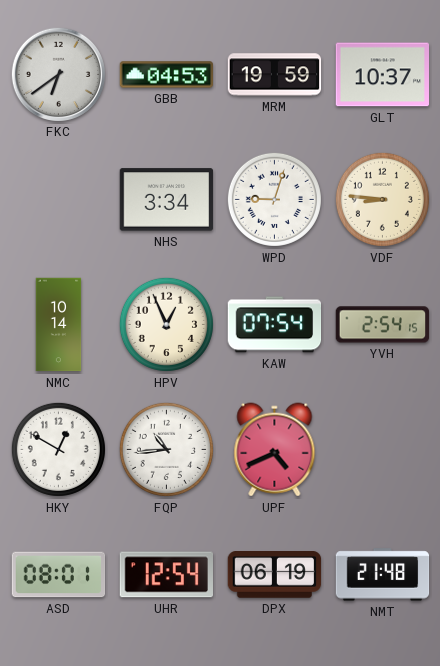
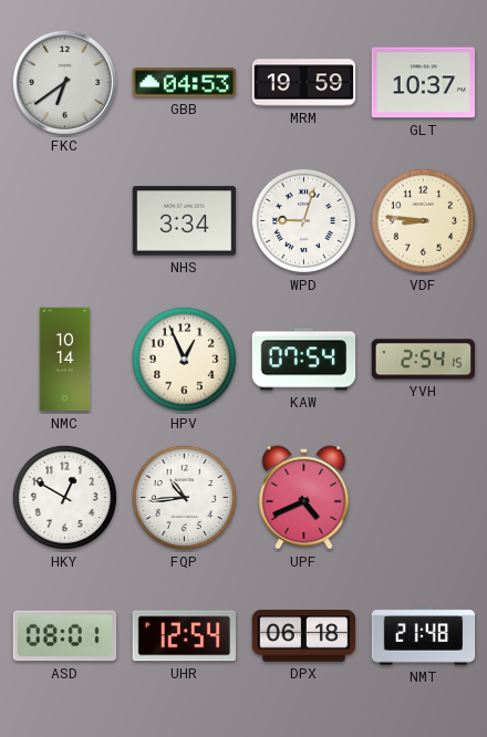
DPX: 06:19 -> 06:18
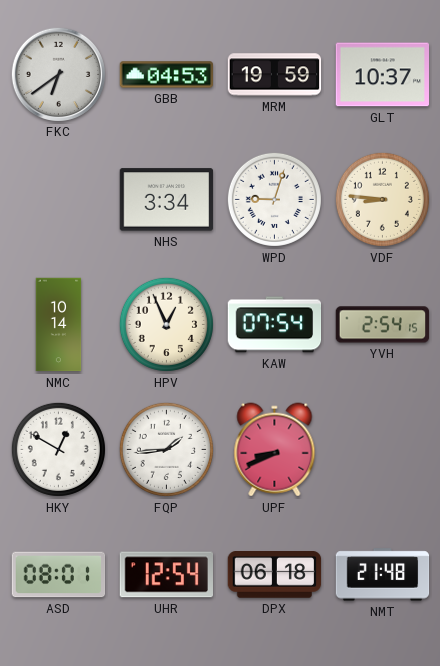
FQP: 10:44 -> 1:44
UPF: 4:41 -> 8:41
